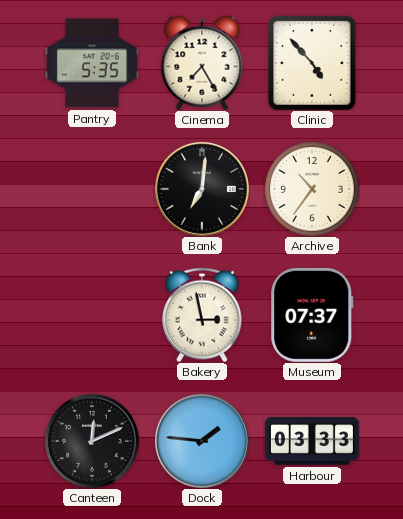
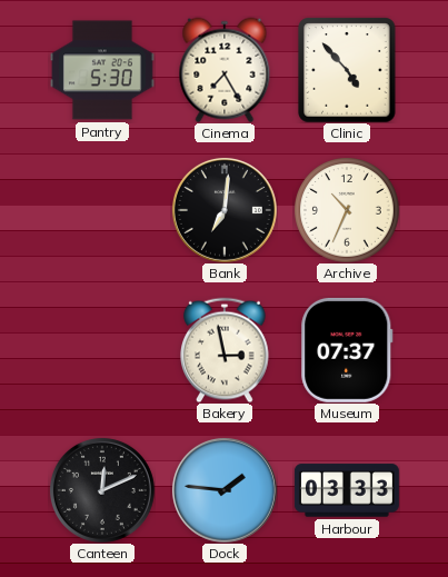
Pantry: 5:35 -> 5:30
Archive: 10:36 -> 10:34
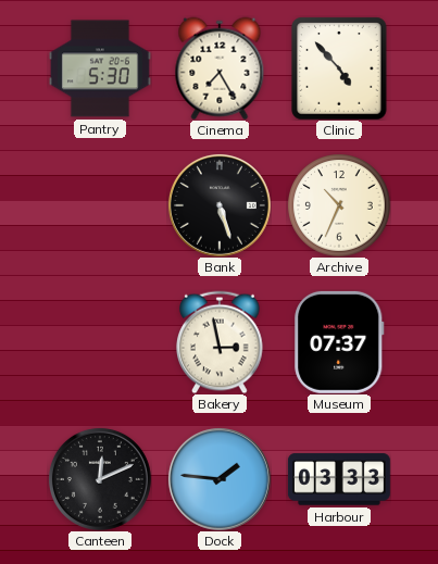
Bank: 7:01 -> 5:27
